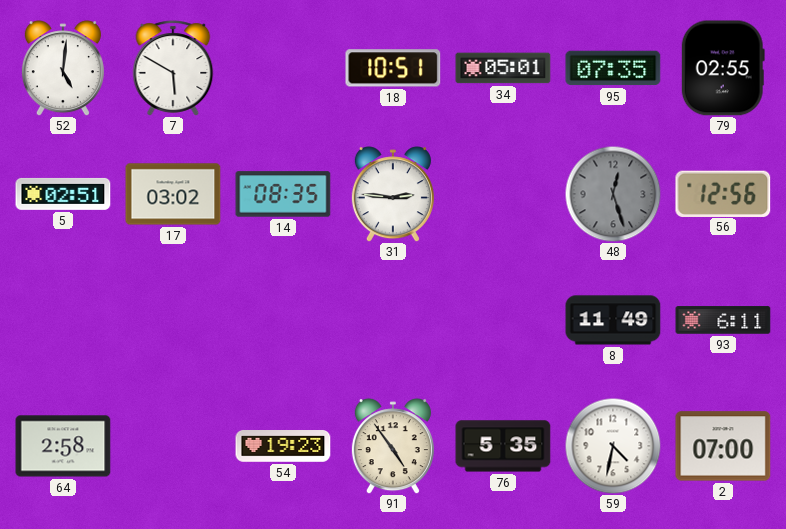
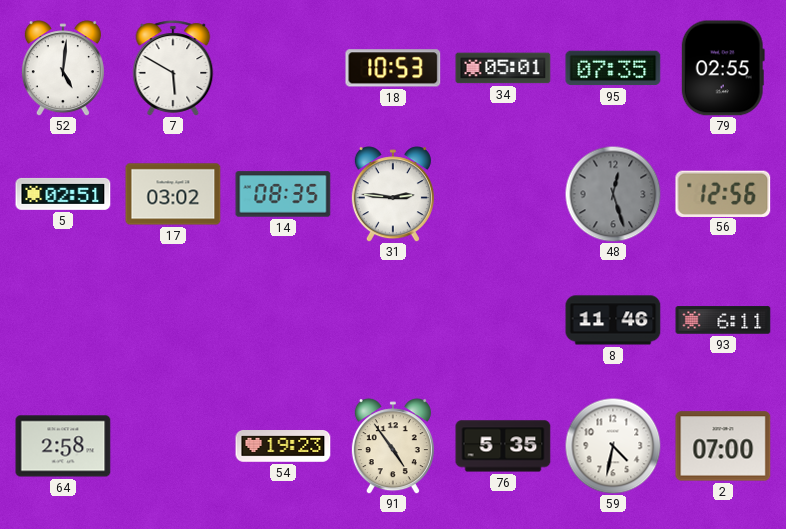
18: 10:51 -> 10:53
8: 11:49 -> 11:46
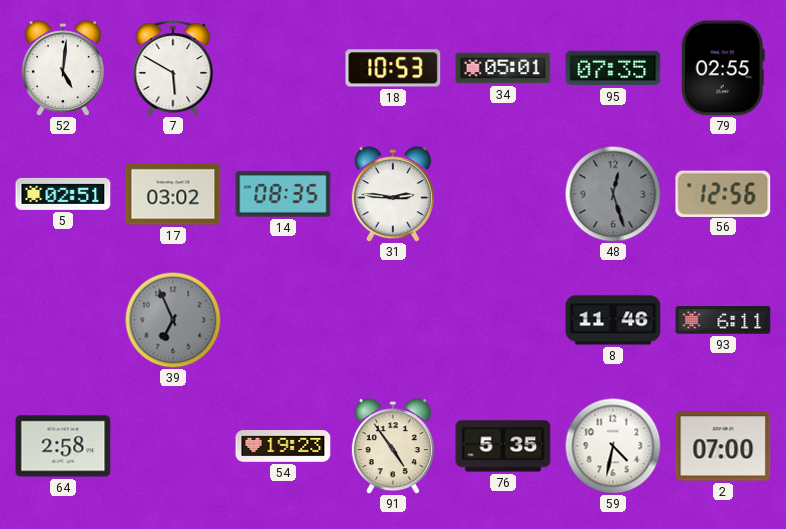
39: none -> 6:56
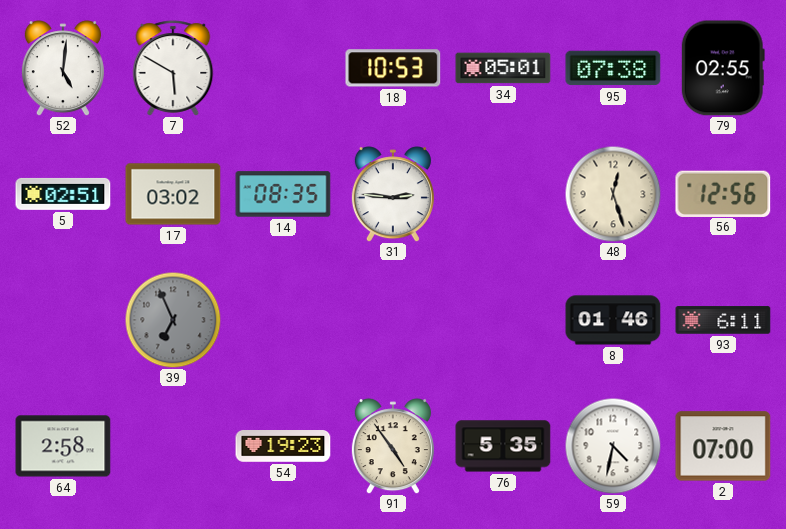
95: 07:35 -> 07:38
48 dial: grey -> cream
8: 11:46 -> 01:46
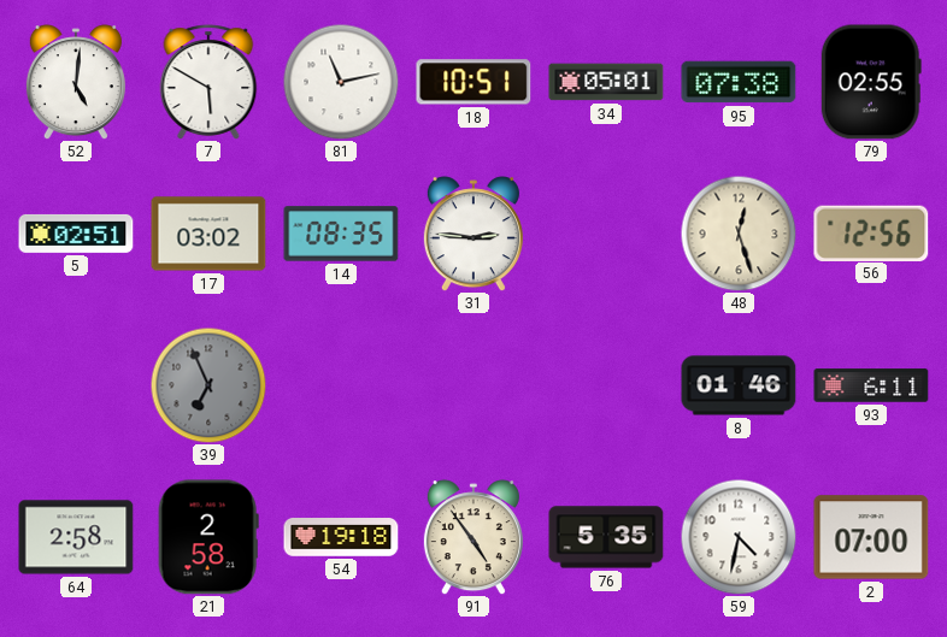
81: none -> 11:13
18: 10:53 -> 10:51
21: none -> 2:58
54: 19:23 -> 19:18
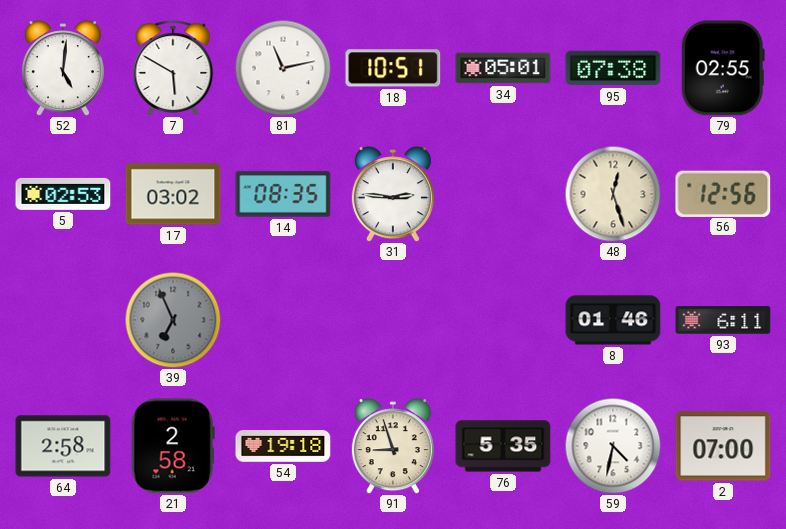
5: 02:51 -> 02:53
91: 4:54 -> 8:57
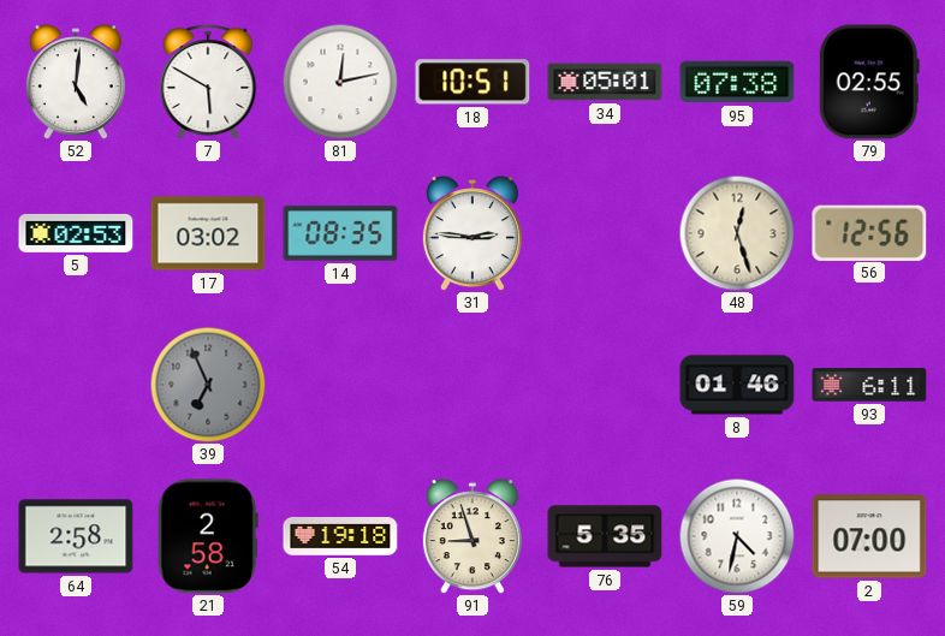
81: 11:13 -> 12:13
